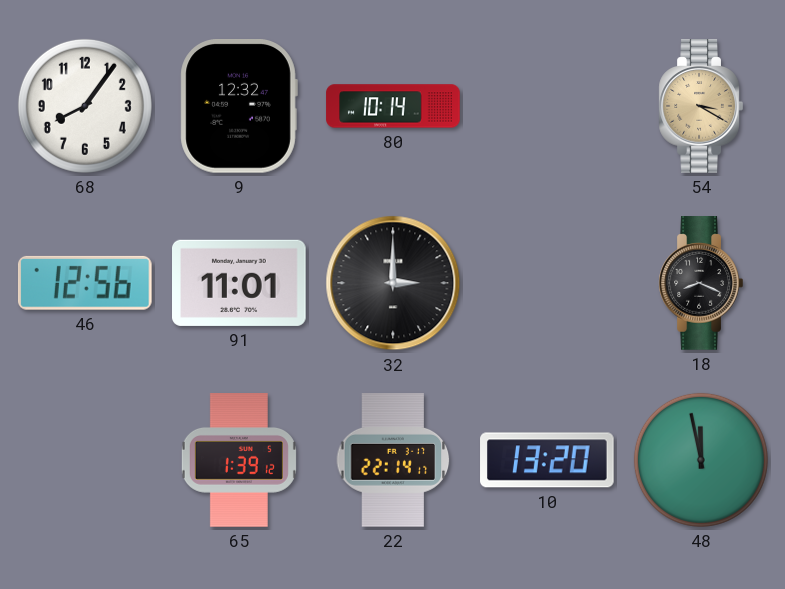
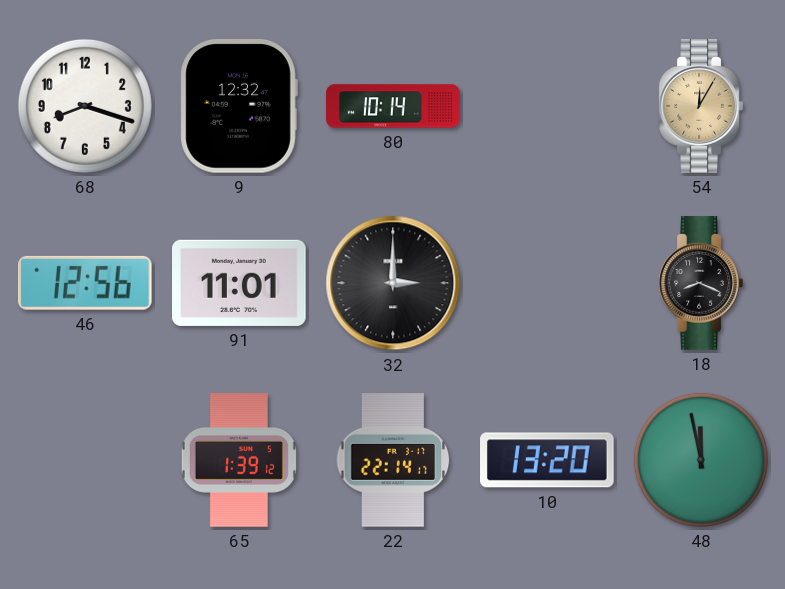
68: 8:06 -> 8:18
54: 3:20 -> 12:05
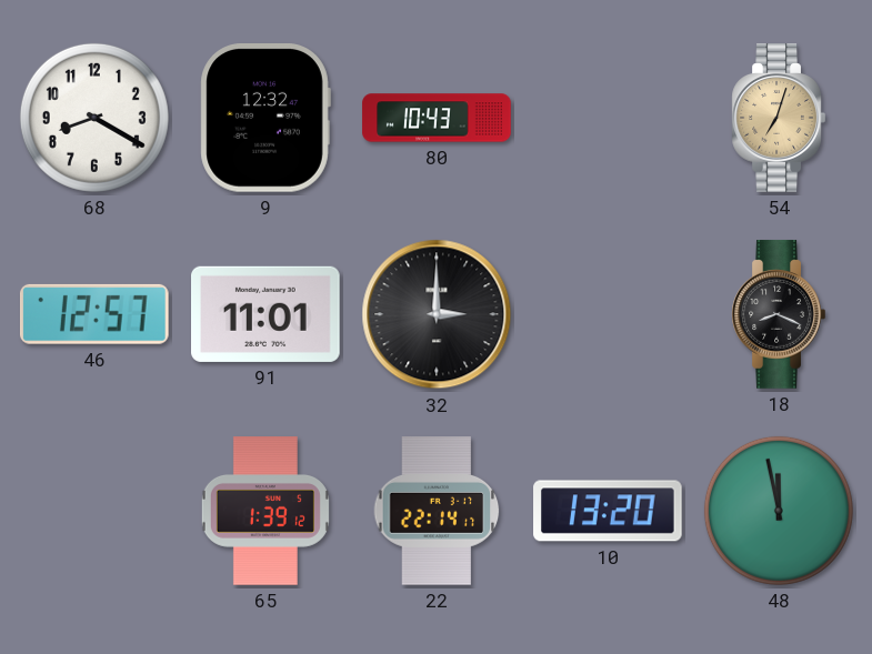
68: 8:18 -> 8:20
80: 10:14 -> 10:43
54: 12:05 -> 7:03
46: 12:56 -> 12:57
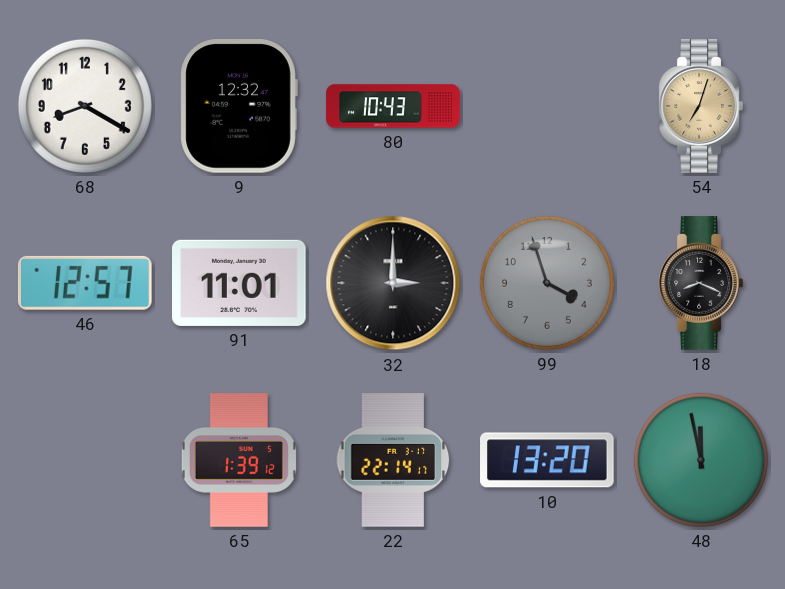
99: none -> 3:57
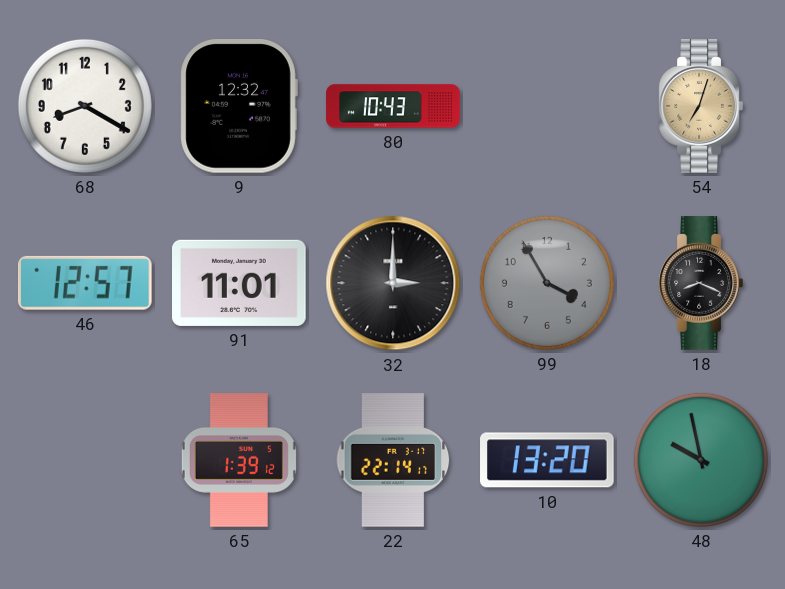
99: 3:57 -> 3:55
48: 11:58 -> 9:58
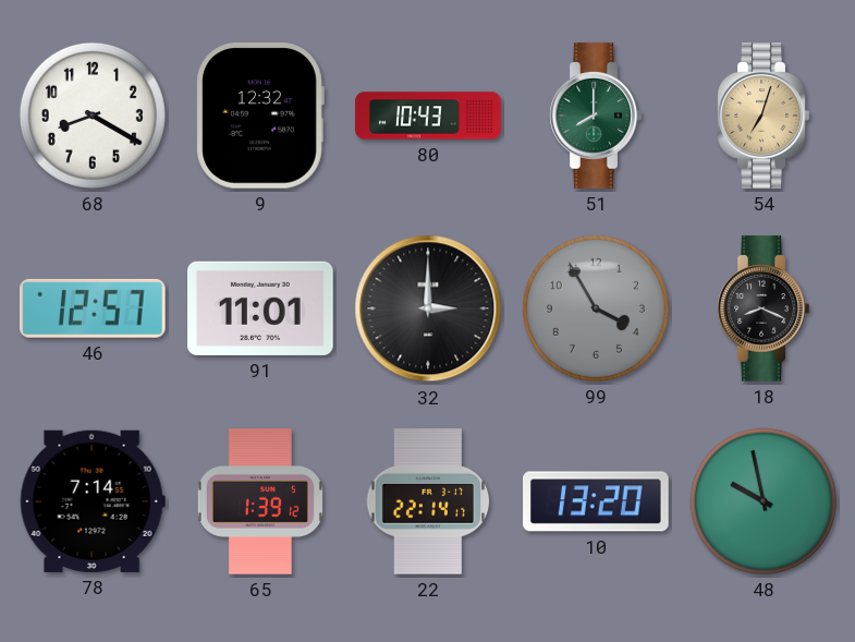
51: none -> 8:00
78: none -> 7:14
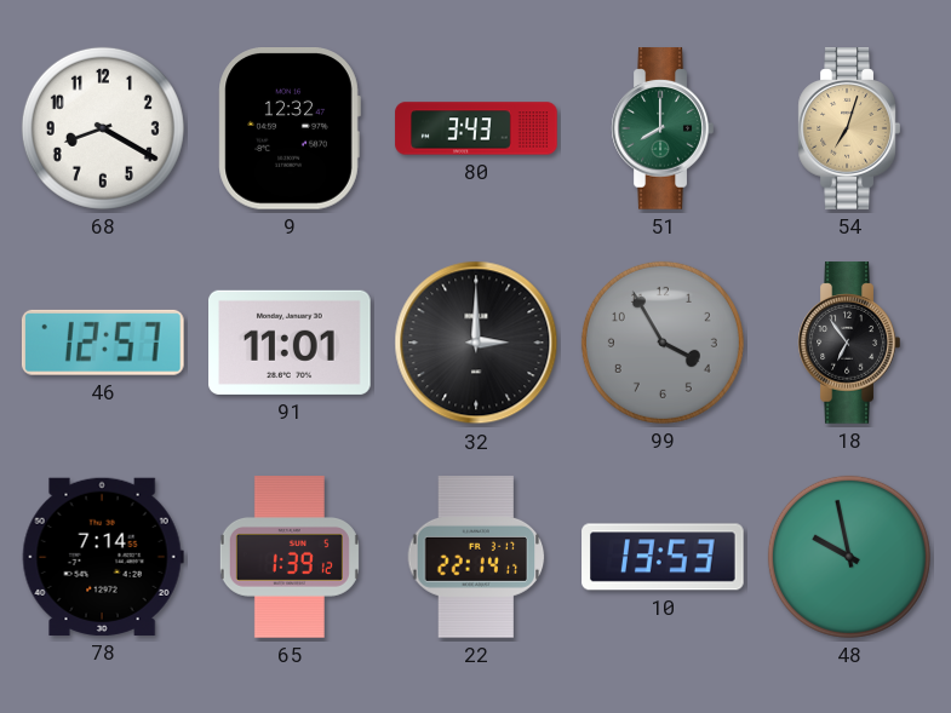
80: 10:43 -> 3:43
18: 8:19 -> 6:54
10: 13:20 -> 13:53
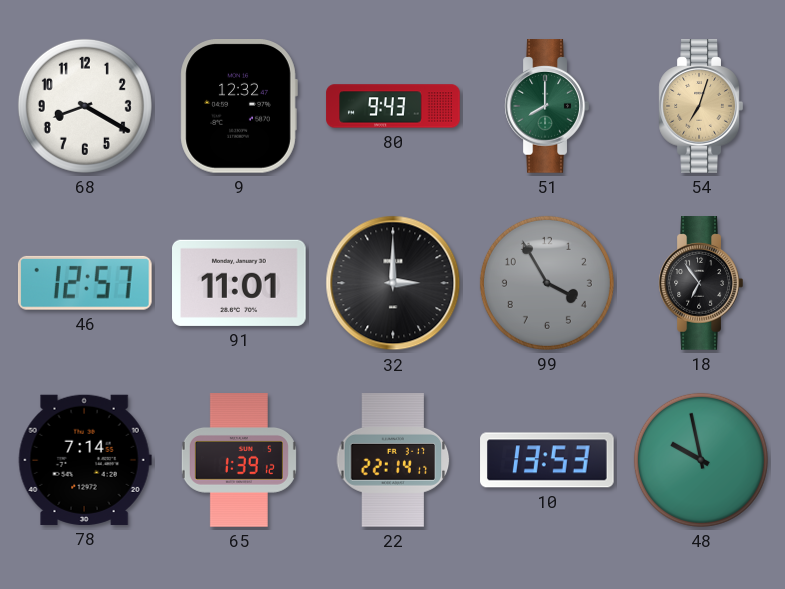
80: 3:43 -> 9:43
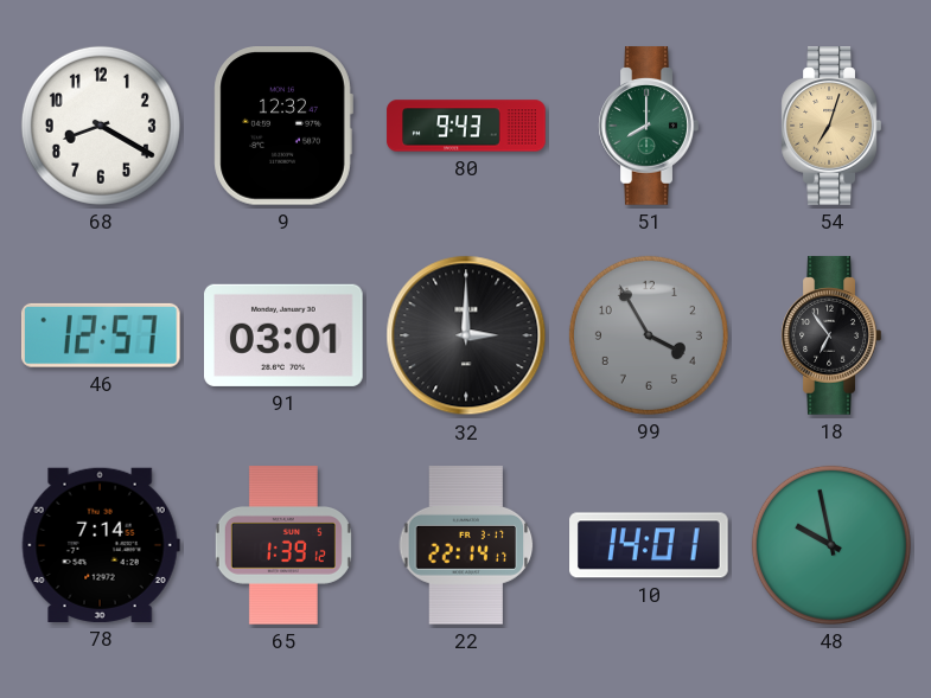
91: 11:01 -> 03:01
10: 13:53 -> 14:01
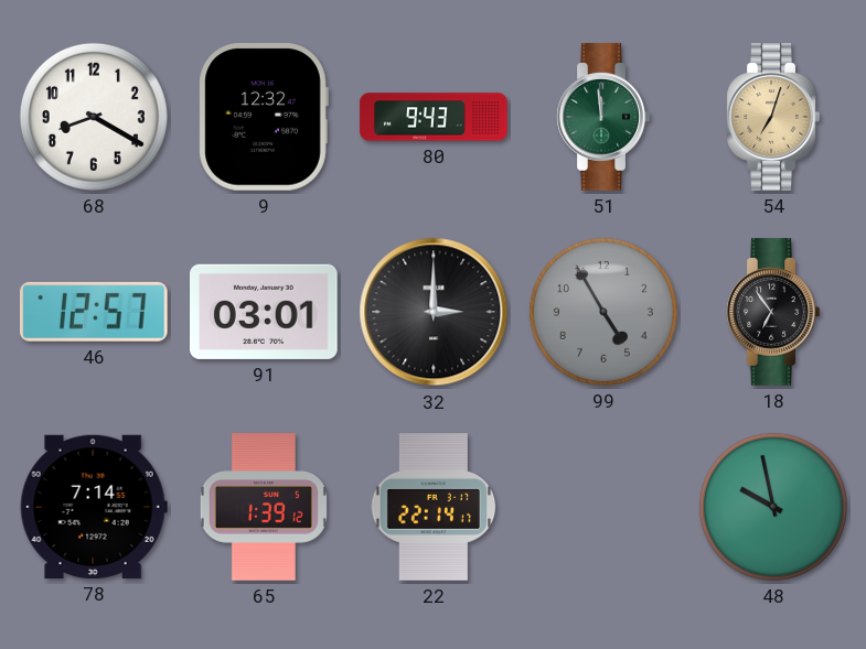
51: 8:00 -> 11:59
99: 3:55 -> 4:55
10: 14:01 -> none
